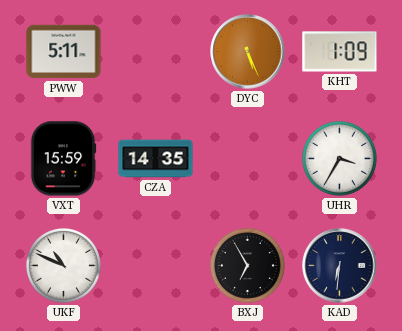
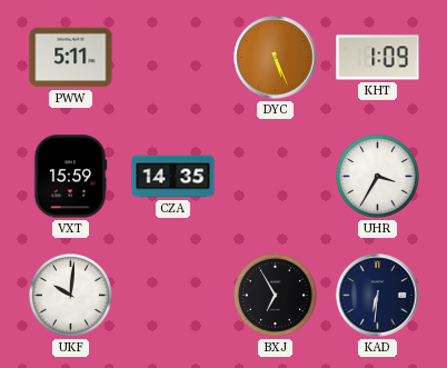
UKF: 10:49 -> 10:01
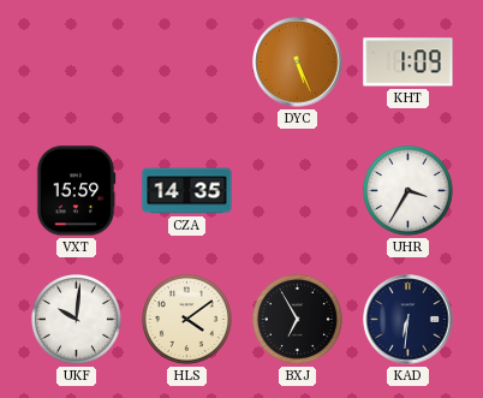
PWW: 5:11 -> none
HLS: none -> 4:09
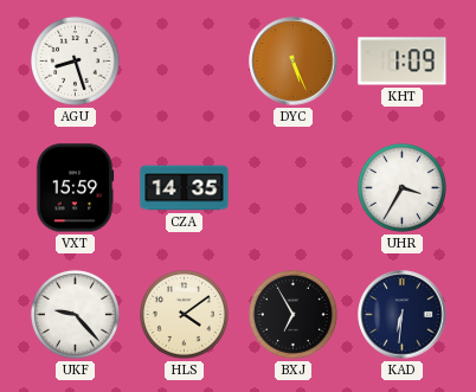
AGU: none -> 8:27
UKF: 10:01 -> 9:23
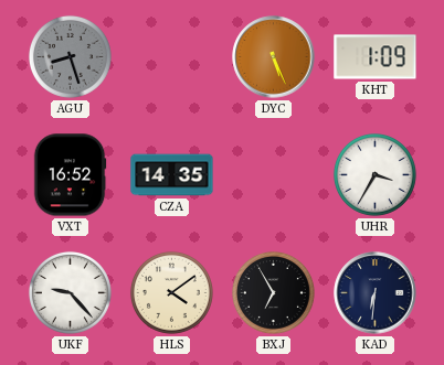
AGU dial: white -> grey
VXT: 15:59 -> 16:52
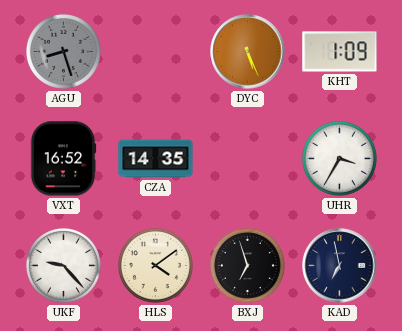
BXJ: 6:55 -> 6:57
KAD: 6:31 -> 6:58
